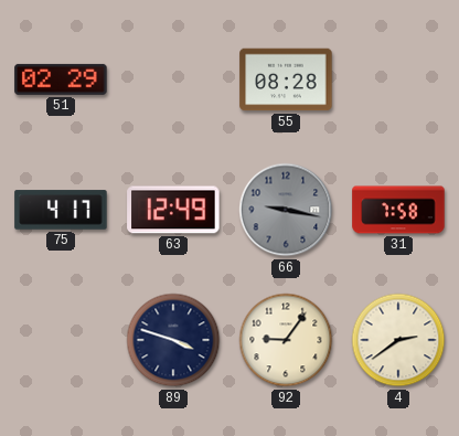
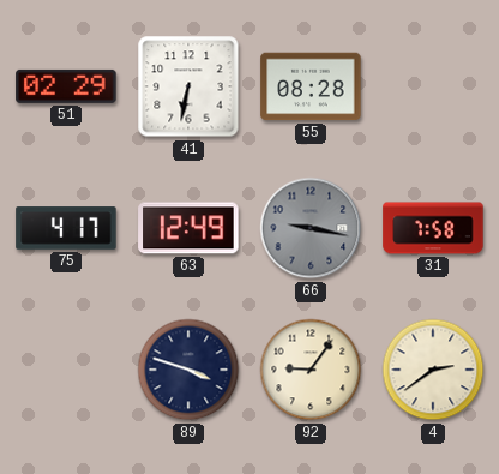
41: none -> 6:32
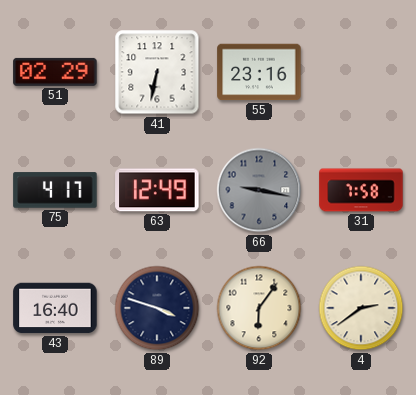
55: 08:28 -> 23:16
43: none -> 16:40
92: 9:06 -> 6:06
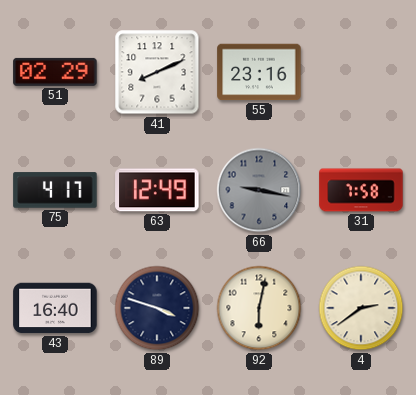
41: 6:32 -> 8:11
92: 6:06 -> 6:02
